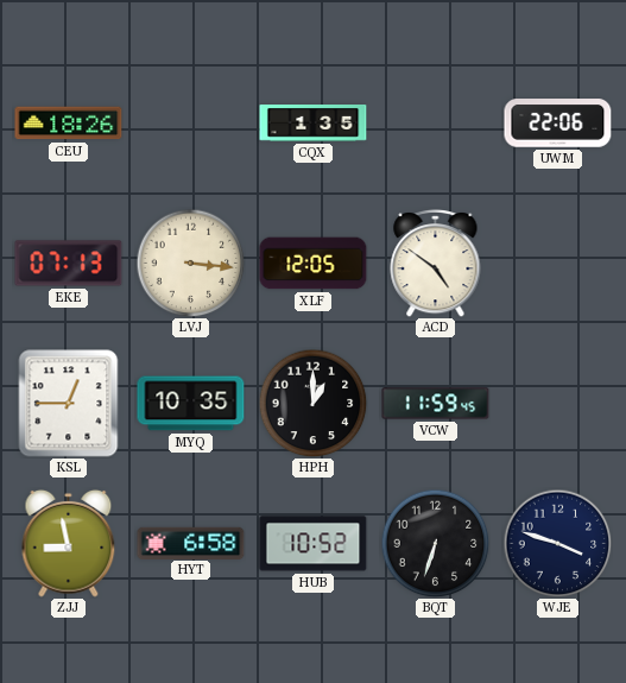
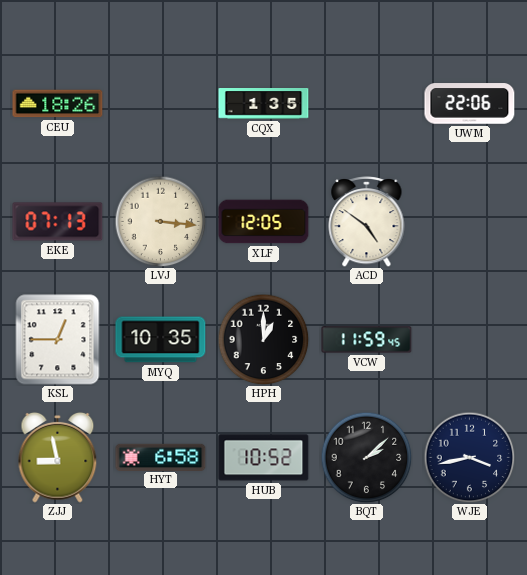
BQT: 6:33 -> 2:08
WJE: 3:48 -> 3:43
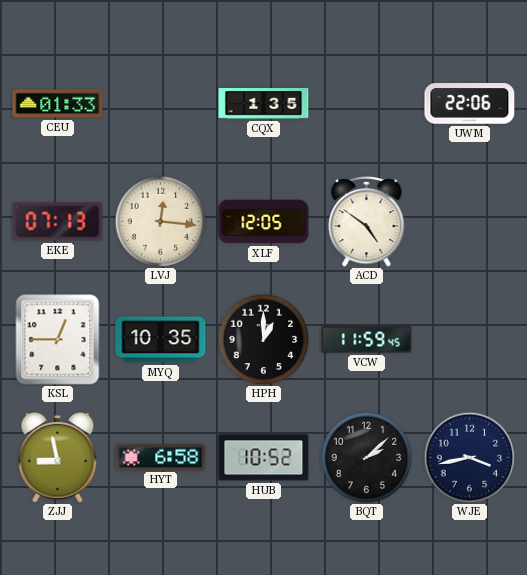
CEU: 18:26 -> 01:33
LVJ: 3:16 -> 12:16
